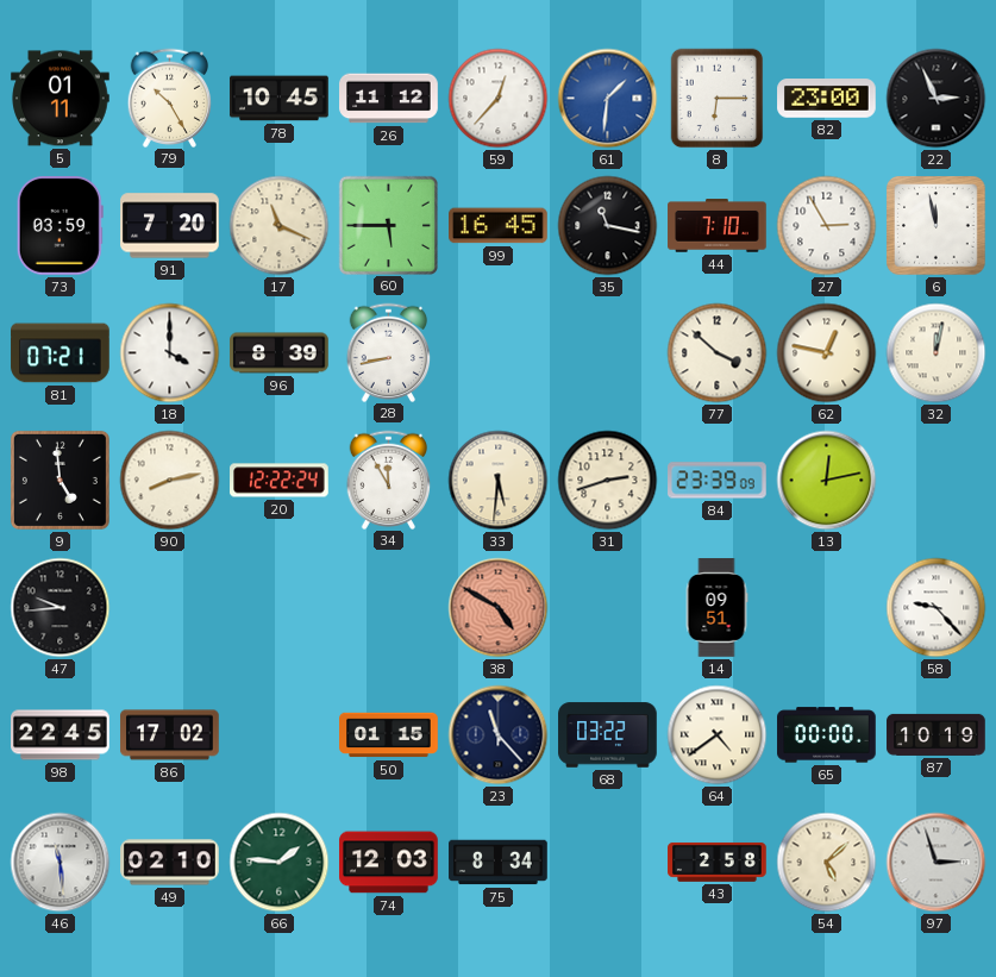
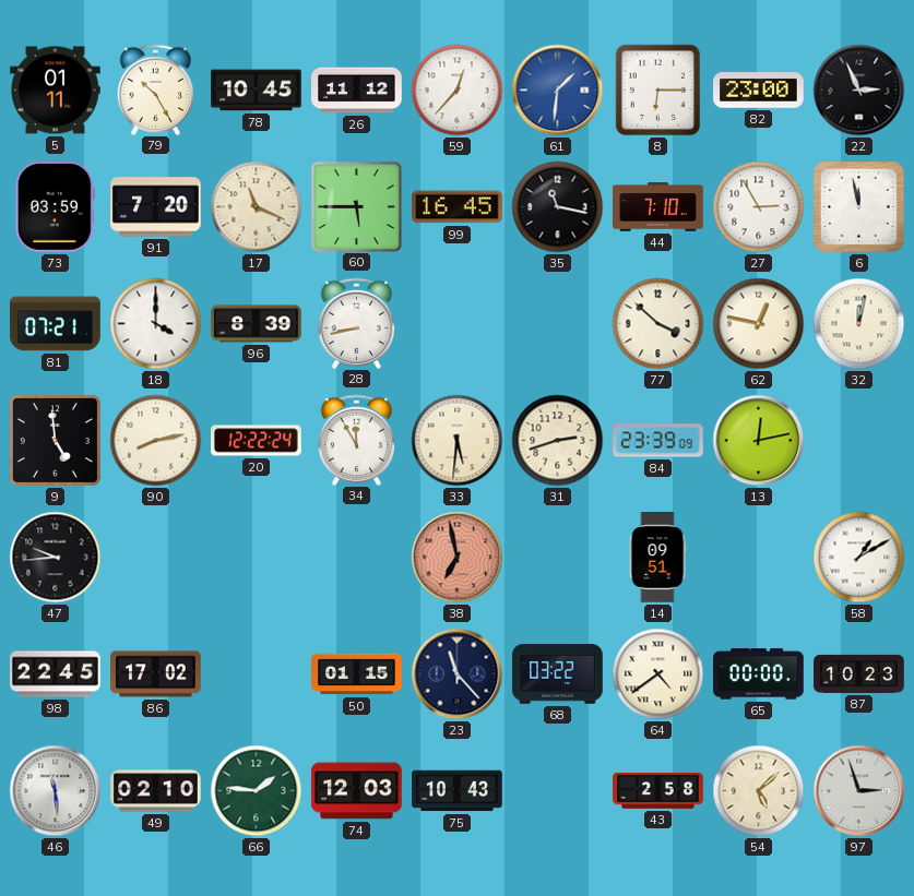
38: 4:50 -> 6:58
58: 9:23 -> 1:10
87: 10:19 -> 10:23
75: 8:34 -> 10:43
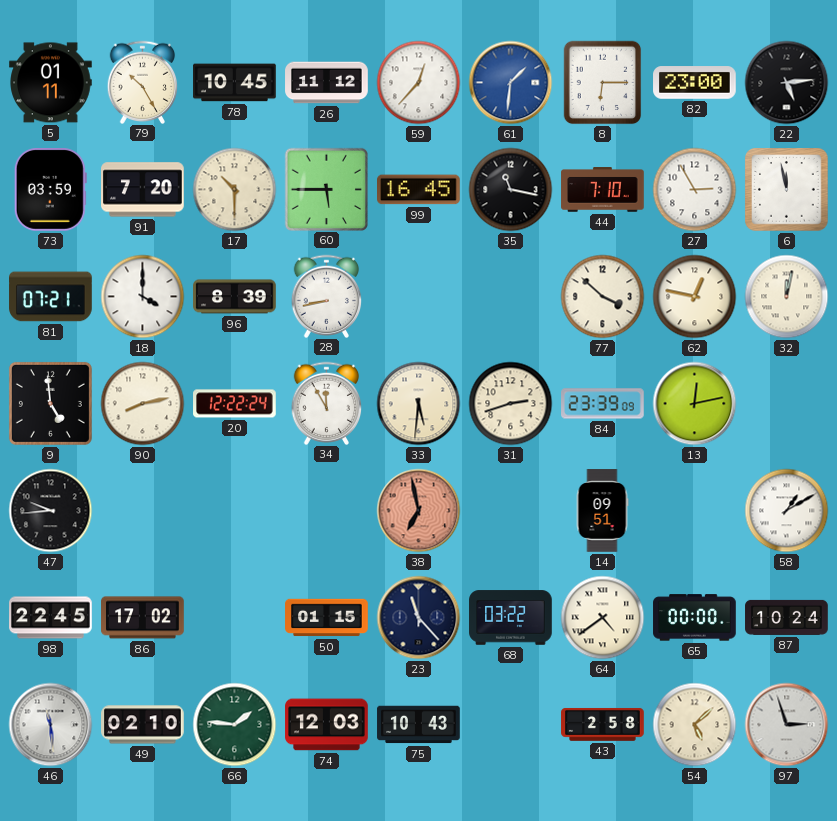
22: 2:56 -> 5:14
17: 11:19 -> 10:30
87: 10:23 -> 10:24
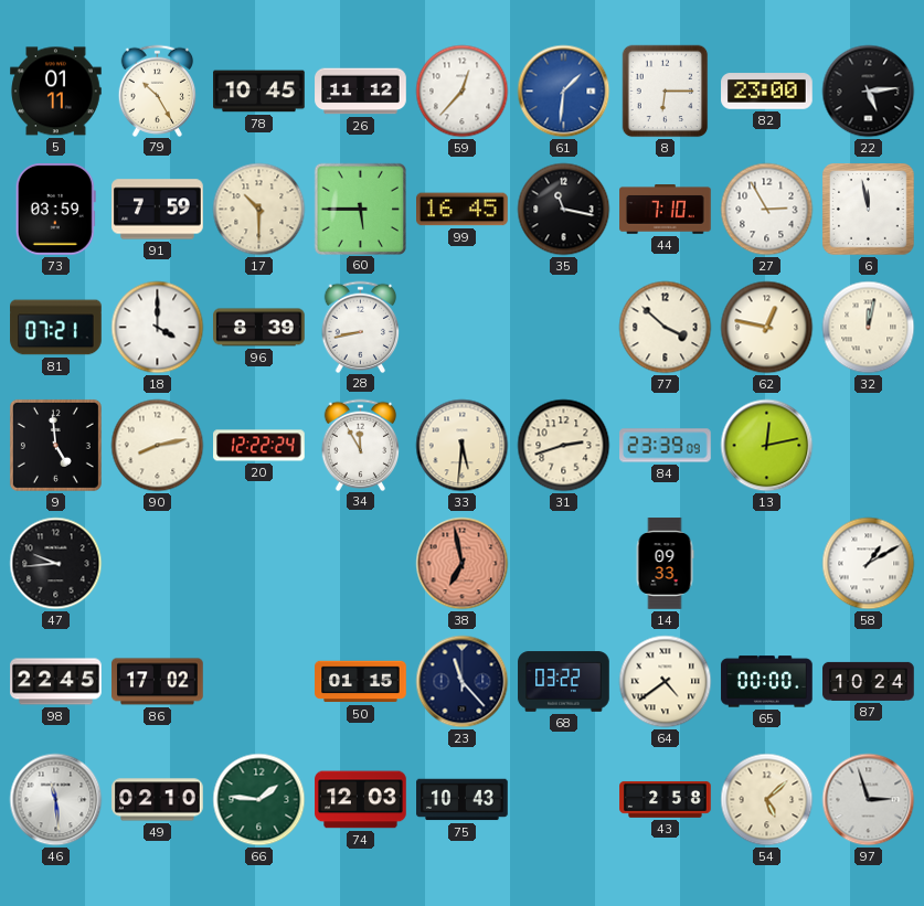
91: 7:20 -> 7:59
14: 09:51 -> 09:33
